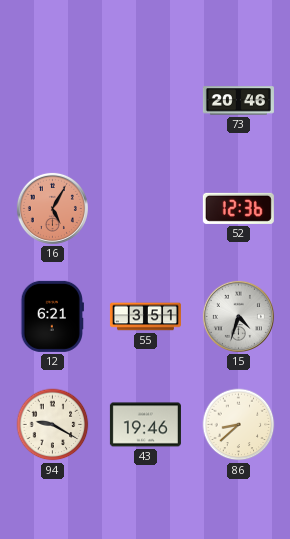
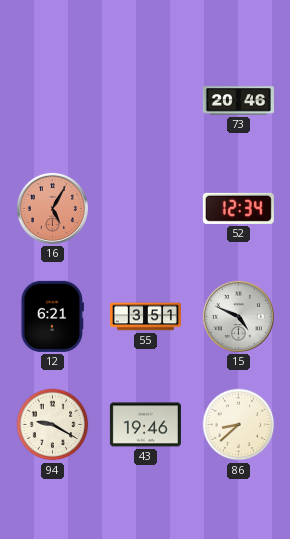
52: 12:36 -> 12:34
15: 4:33 -> 4:49
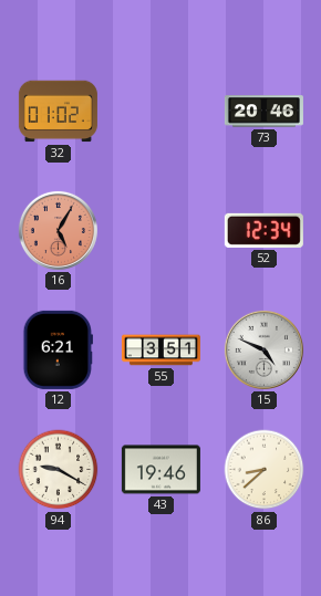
32: none -> 01:02
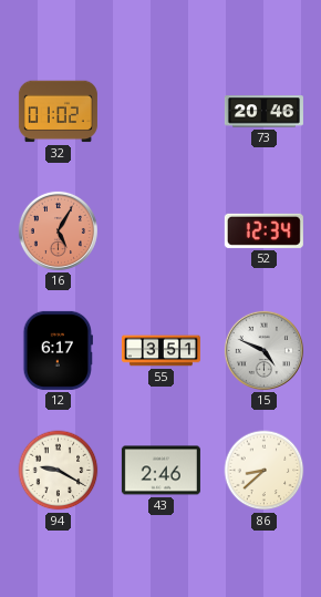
12: 6:21 -> 6:17
43: 19:46 -> 2:46
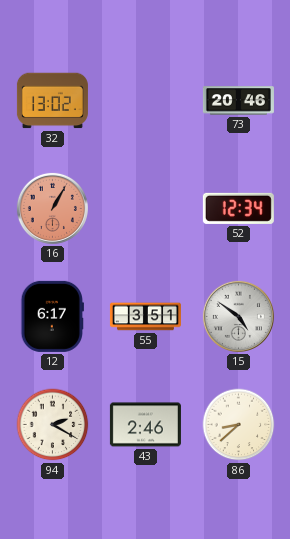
32: 01:02 -> 13:02
16: 5:05 -> 1:05
15: 4:49 -> 4:51
94: 9:20 -> 2:20
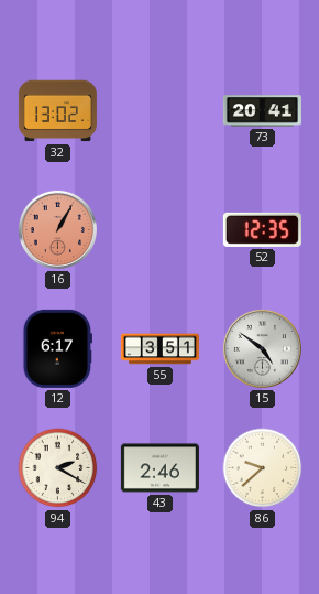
73: 20:46 -> 20:41
52: 12:34 -> 12:35
86: 8:38 -> 9:38
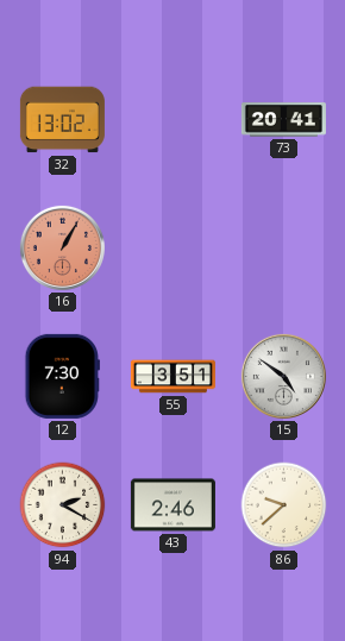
52: 12:35 -> none
12: 6:17 -> 7:30
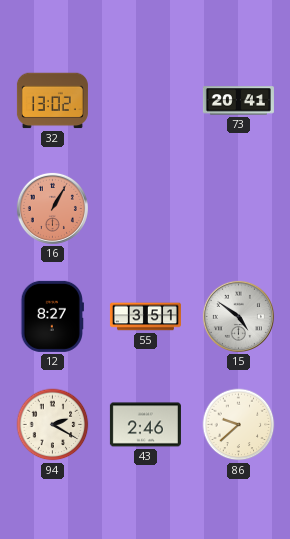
12: 7:30 -> 8:27
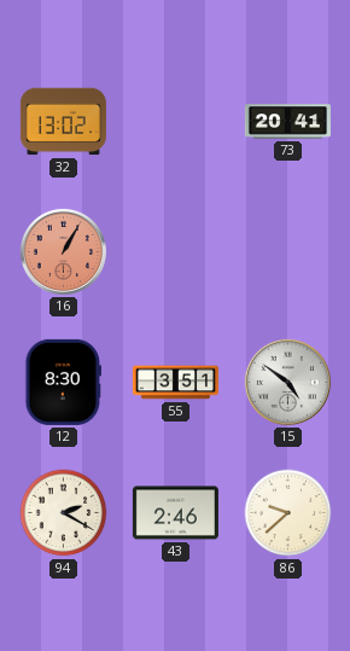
12: 8:27 -> 8:30
